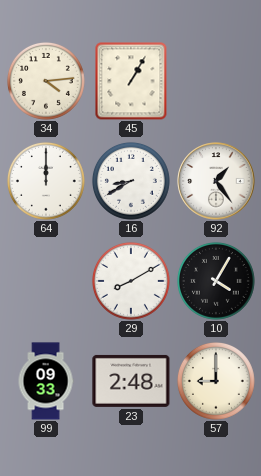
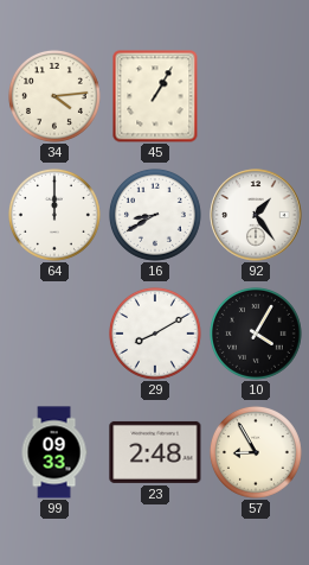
57: 9:00 -> 8:55
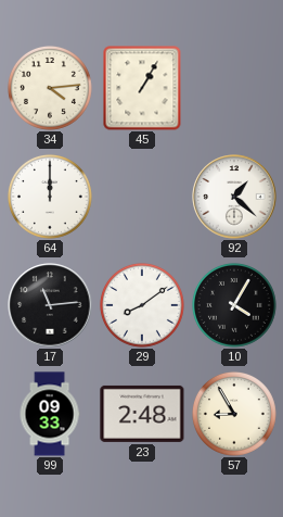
16: 8:40 -> none
92: 1:24 -> 1:22
17: none -> 11:14
29: 8:10 -> 8:09
